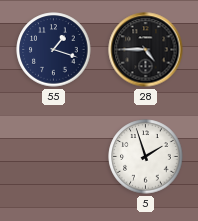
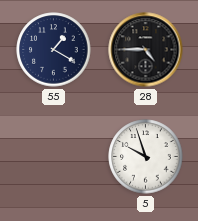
55: 1:18 -> 1:20
5: 1:57 -> 9:57
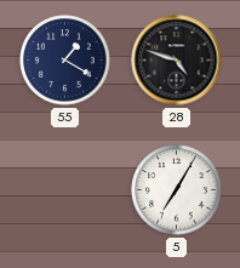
28: 4:45 -> 4:48
5: 9:57 -> 7:05
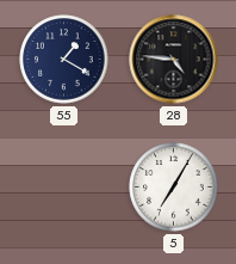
28: 4:48 -> 4:46
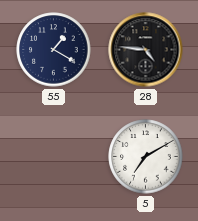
5: 7:05 -> 7:10
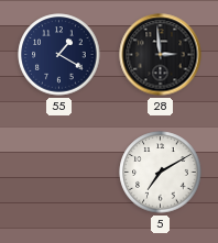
28: 4:46 -> 2:59
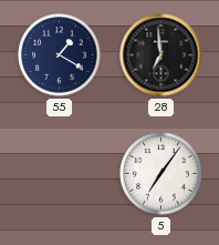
28: 2:59 -> 6:59
5: 7:10 -> 7:06
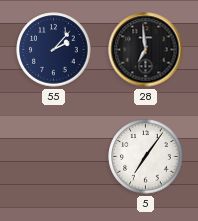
55: 1:20 -> 2:07
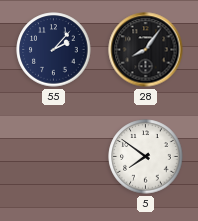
28: 6:59 -> 8:06
5: 7:06 -> 7:51
